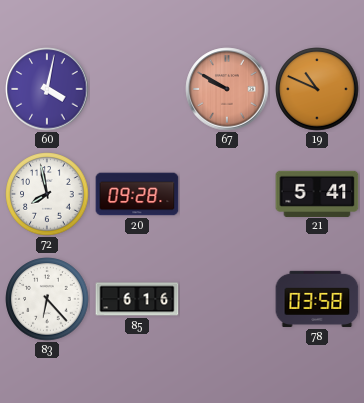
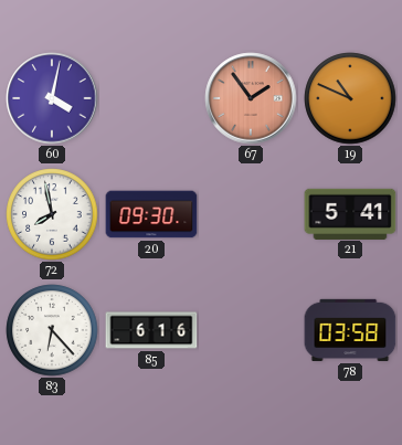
67: 9:50 -> 1:54
20: 09:28 -> 09:30
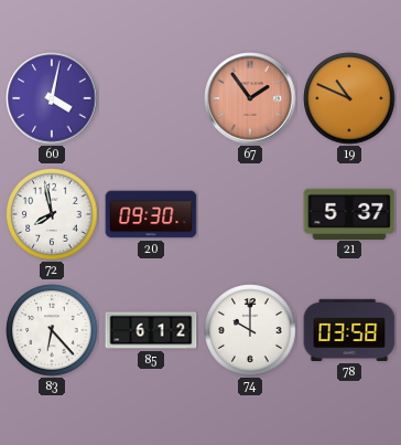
21: 5:41 -> 5:37
85: 6:16 -> 6:12
74: none -> 10:00
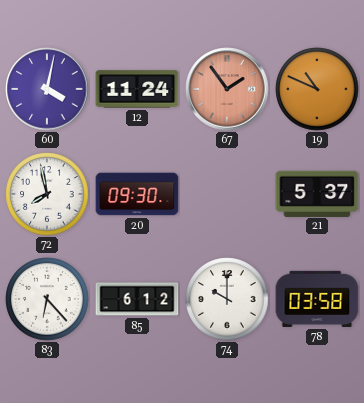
12: none -> 11:24
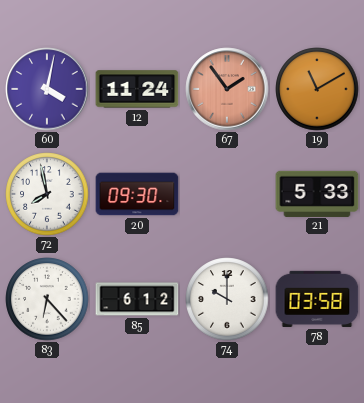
19: 10:49 -> 11:10
21: 5:37 -> 5:33
